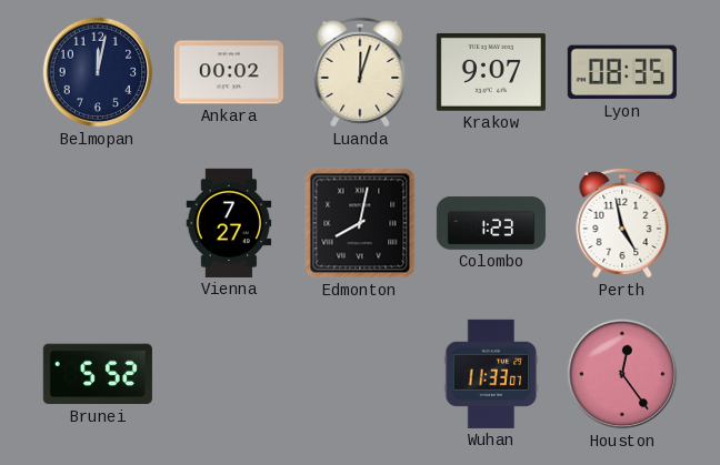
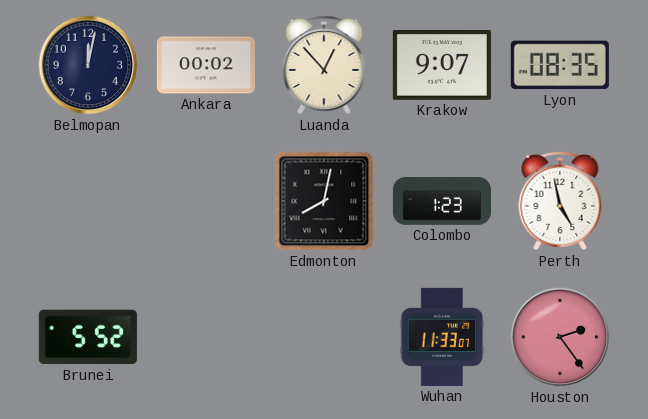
Luanda: 12:03 -> 12:53
Vienna: 7:27 -> none
Houston: 12:24 -> 2:24
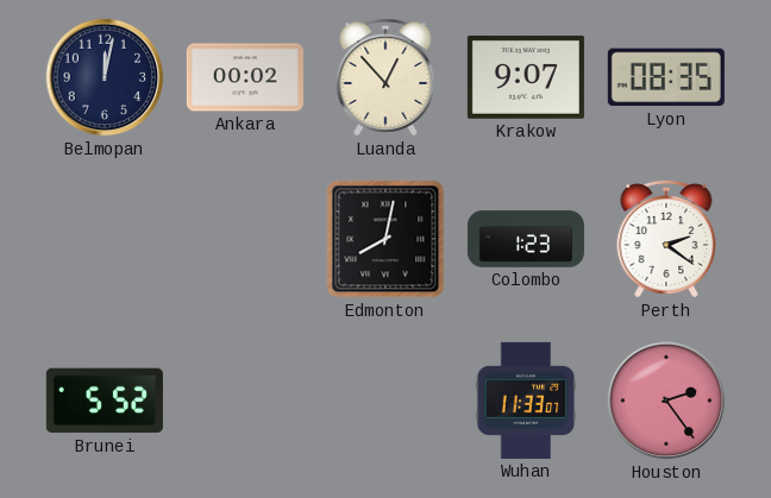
Perth: 4:58 -> 2:21
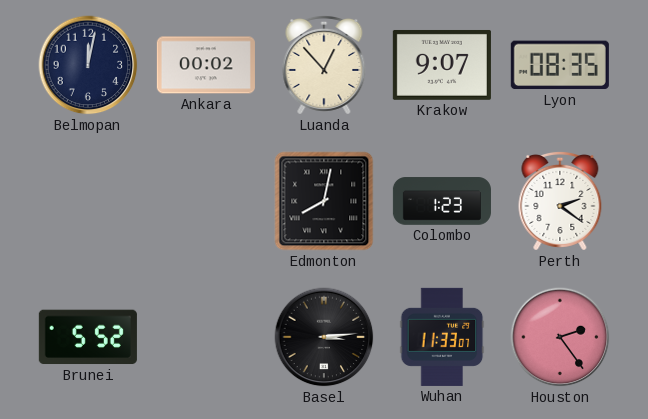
Basel: none -> 3:14
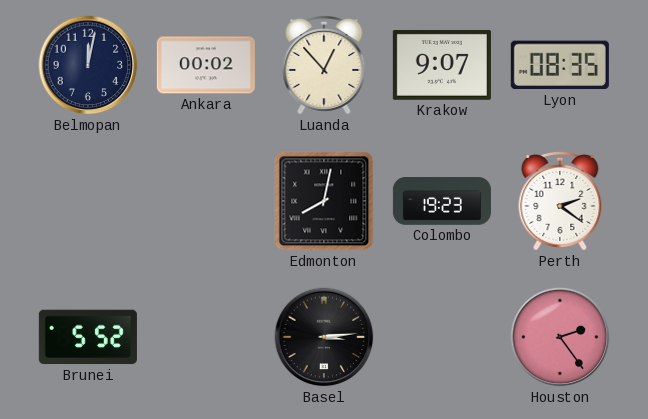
Colombo: 1:23 -> 19:23
Wuhan: 11:33 -> none
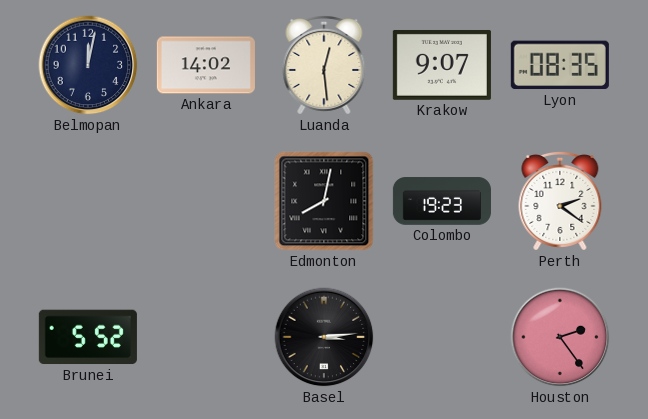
Ankara: 00:02 -> 14:02
Luanda: 12:53 -> 12:29
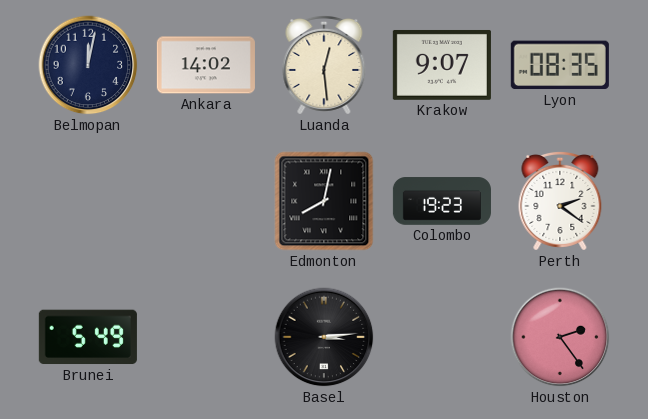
Brunei: 5:52 -> 5:49
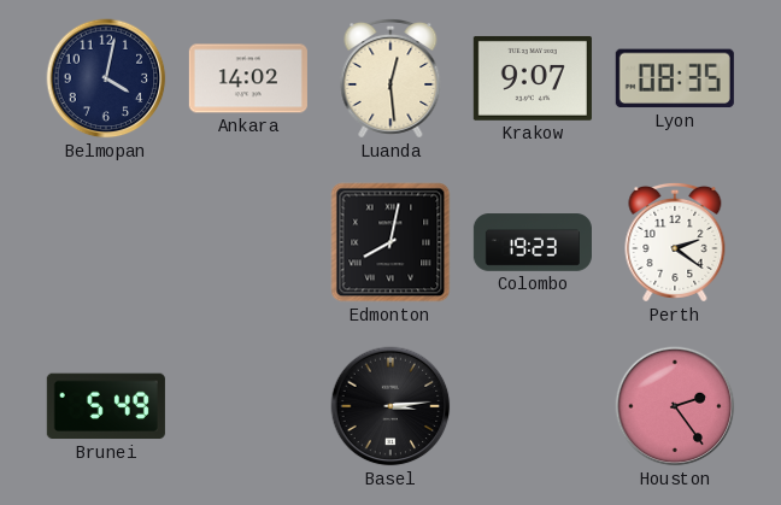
Belmopan: 12:02 -> 4:02
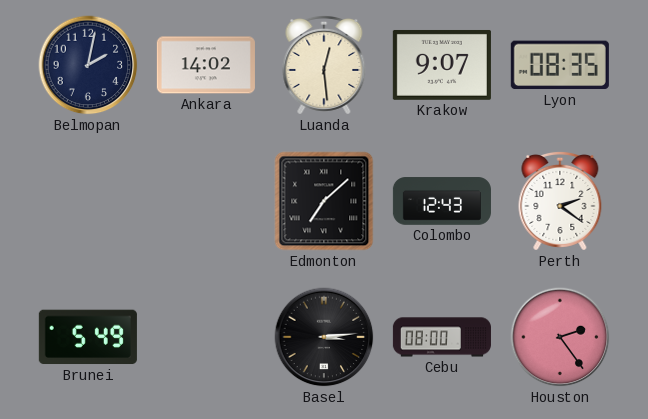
Belmopan: 4:02 -> 2:02
Edmonton: 8:02 -> 7:08
Colombo: 19:23 -> 12:43
Cebu: none -> 08:00
